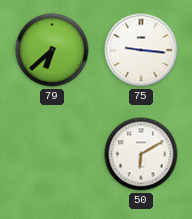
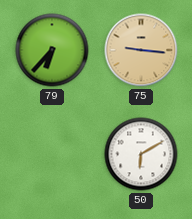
79: 6:38 -> 6:37
75 dial: white -> champagne
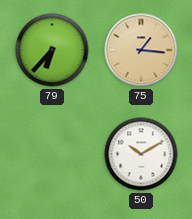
75: 9:16 -> 1:16
50: 6:10 -> 10:10
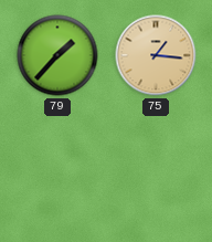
79: 6:37 -> 1:37
50: 10:10 -> none
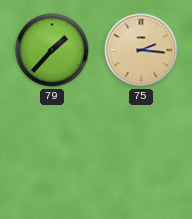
75: 1:16 -> 2:16
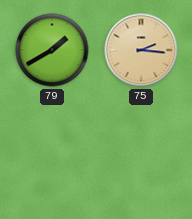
79: 1:37 -> 1:40
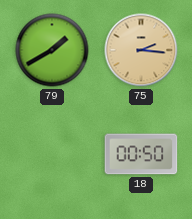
18: none -> 00:50
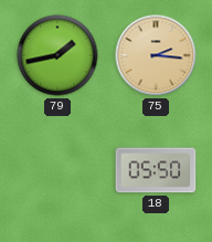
79: 1:40 -> 1:43
18: 00:50 -> 05:50
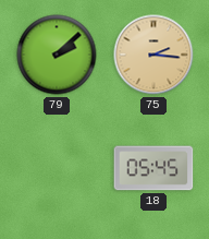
79: 1:43 -> 2:08
18: 05:50 -> 05:45
